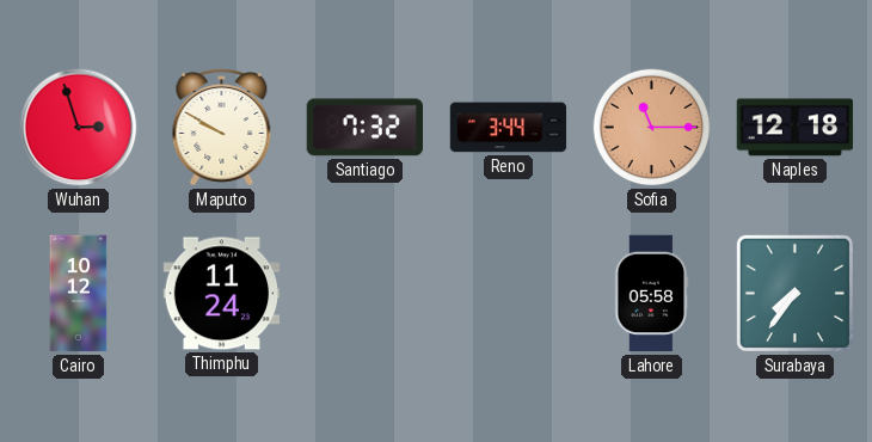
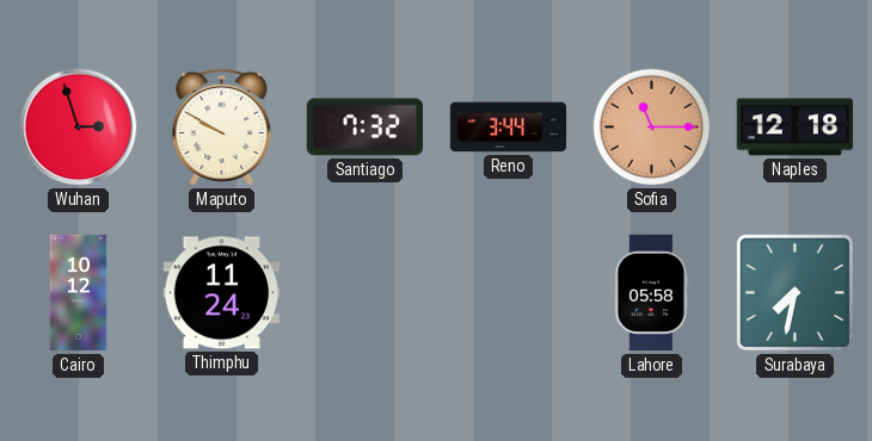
Surabaya: 7:36 -> 7:32
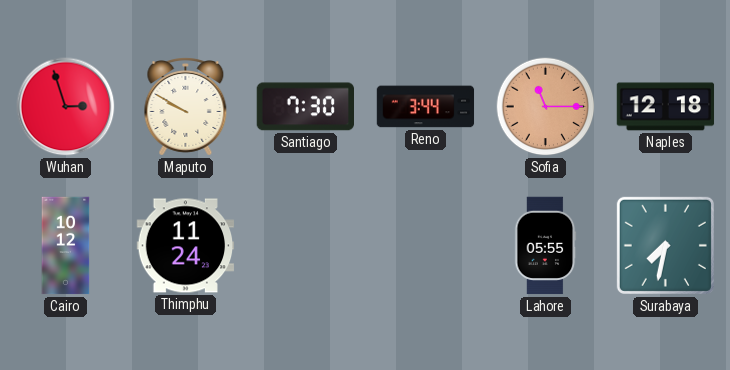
Santiago: 7:32 -> 7:30
Lahore: 05:58 -> 05:55
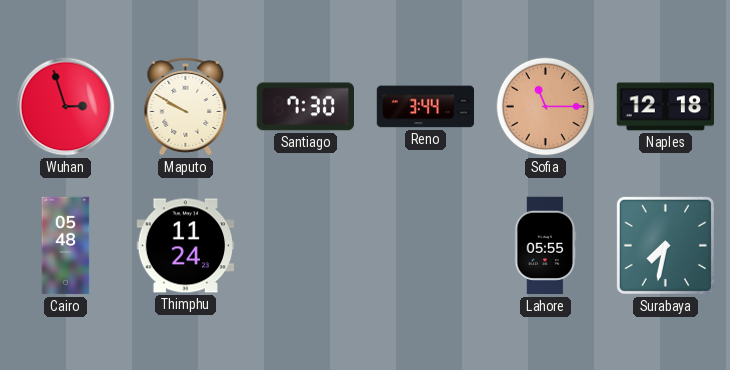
Cairo: 10:12 -> 05:48
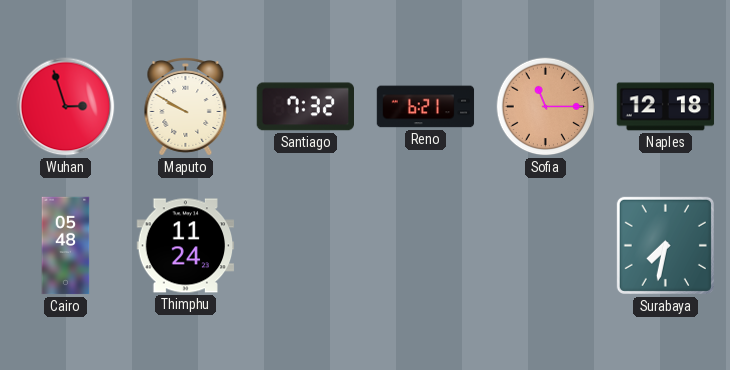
Santiago: 7:30 -> 7:32
Reno: 3:44 -> 6:21
Lahore: 05:55 -> none
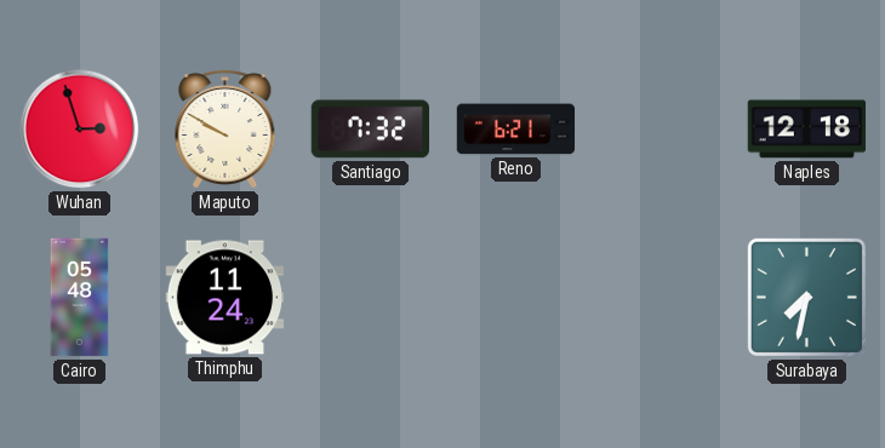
Sofia: 11:15 -> none
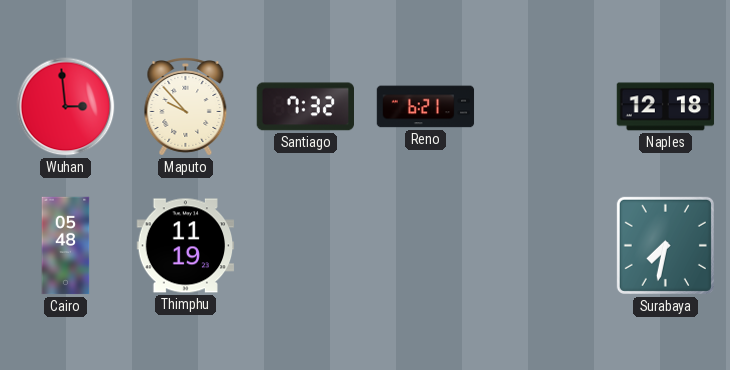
Wuhan: 2:57 -> 2:59
Maputo: 9:50 -> 9:53
Thimphu: 11:24 -> 11:19
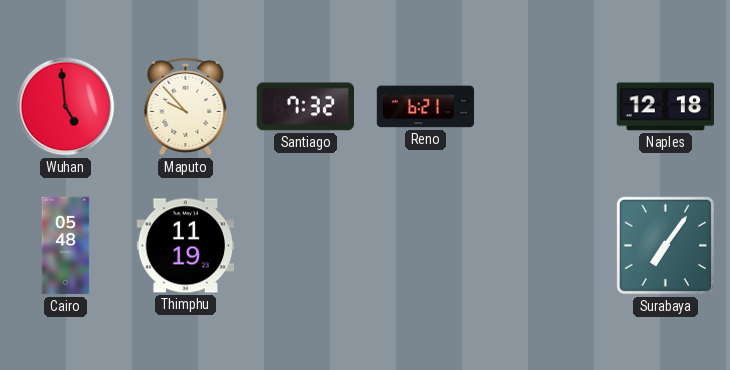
Wuhan: 2:59 -> 4:59
Surabaya: 7:32 -> 7:06
